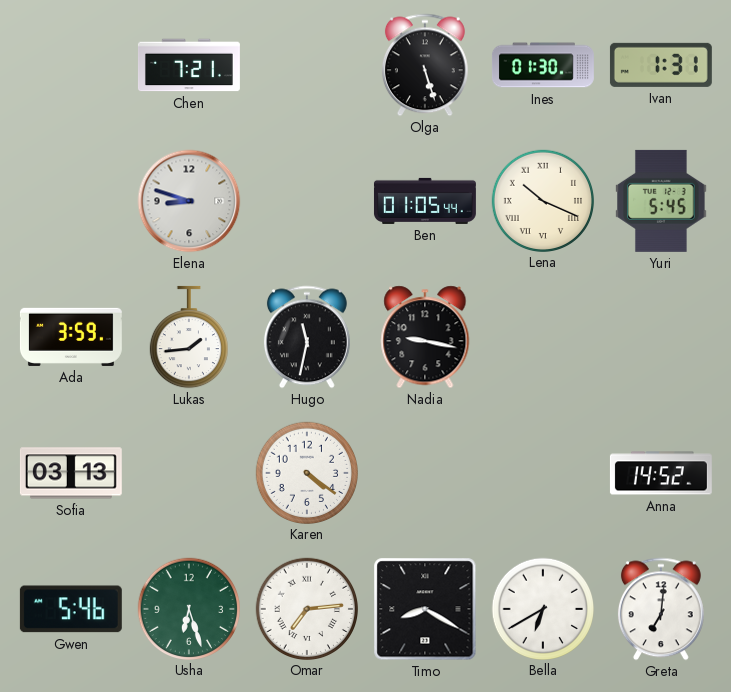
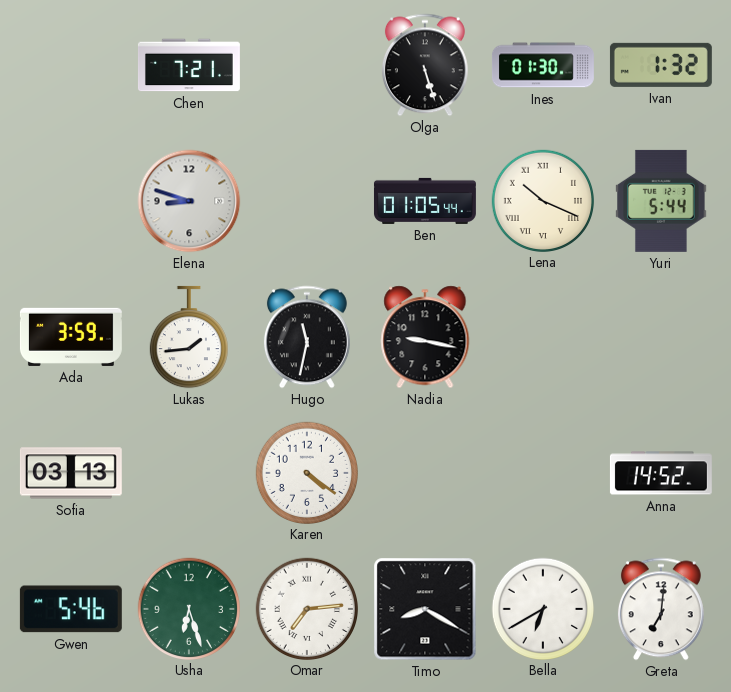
Ivan: 1:31 -> 1:32
Yuri: 5:45 -> 5:44
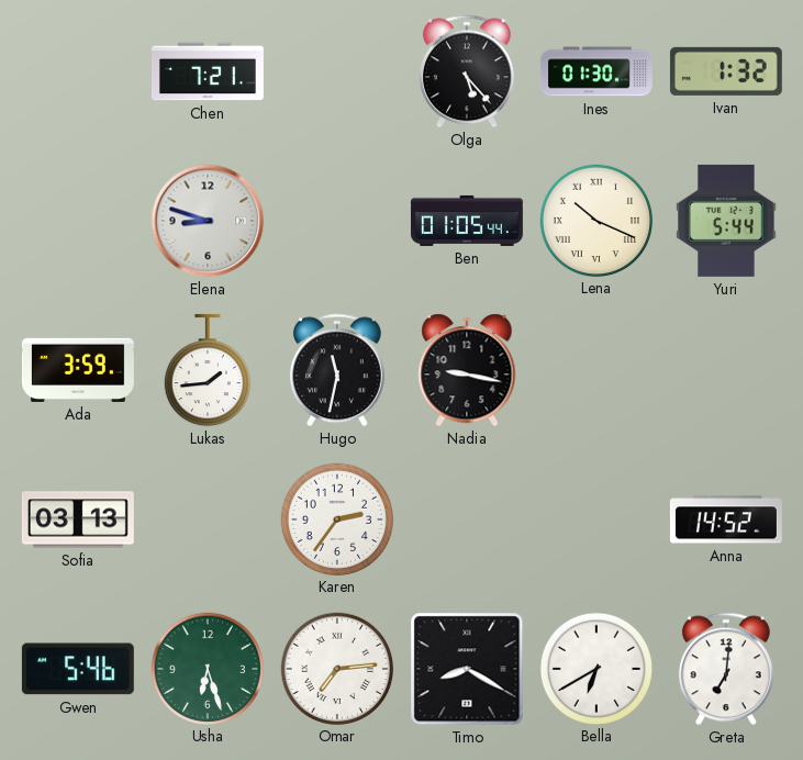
Olga: 5:27 -> 5:23
Karen: 4:21 -> 2:36
